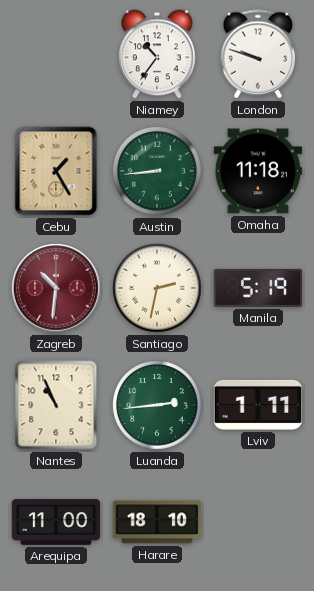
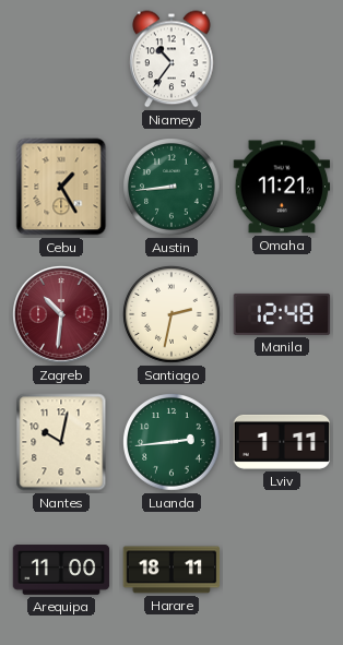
London: 9:48 -> none
Omaha: 11:18 -> 11:21
Manila: 5:19 -> 12:48
Nantes: 10:56 -> 10:02
Harare: 18:10 -> 18:11
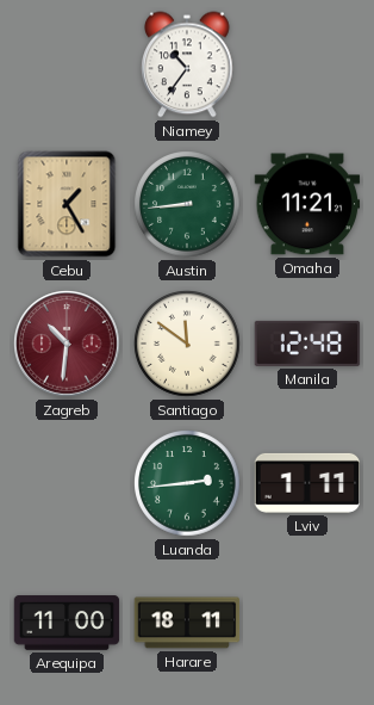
Santiago: 2:32 -> 11:51
Nantes: 10:02 -> none
